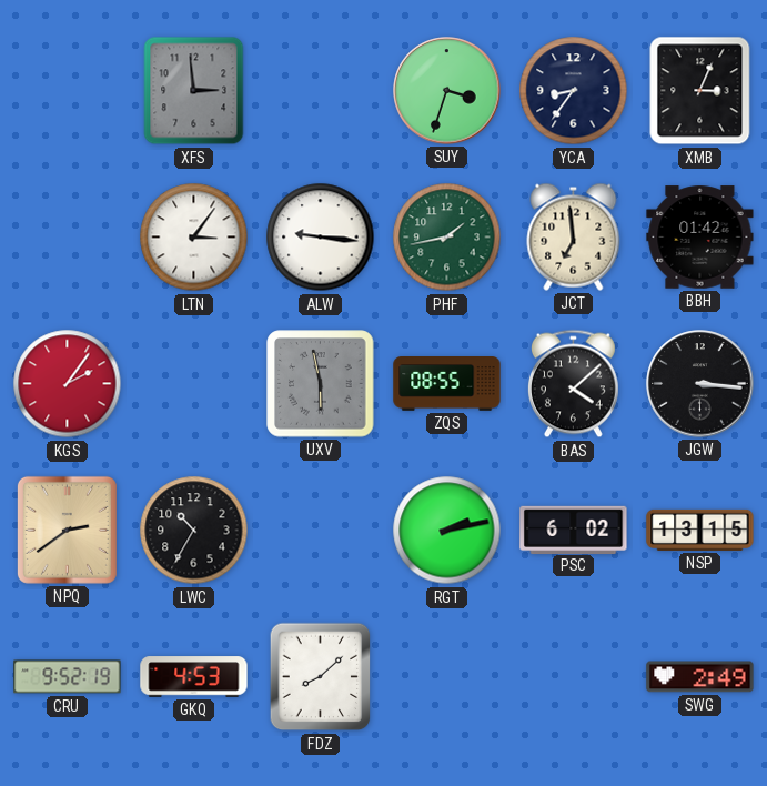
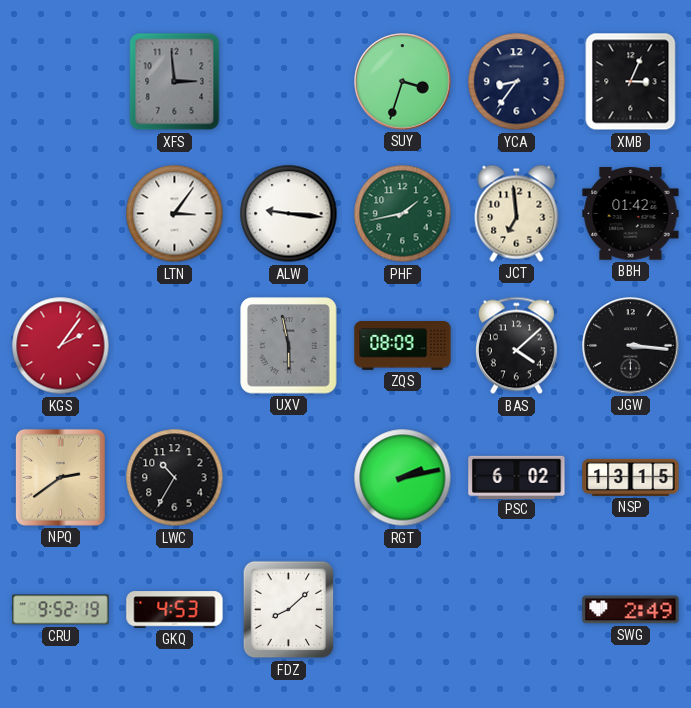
ZQS: 08:55 -> 08:09
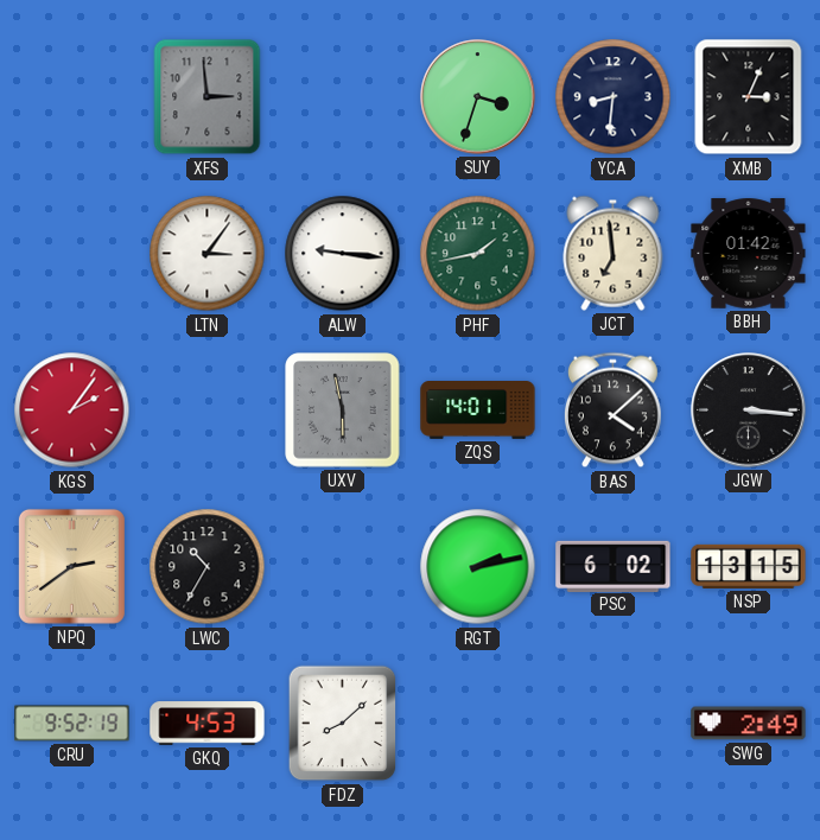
YCA: 8:36 -> 8:31
ZQS: 08:09 -> 14:01
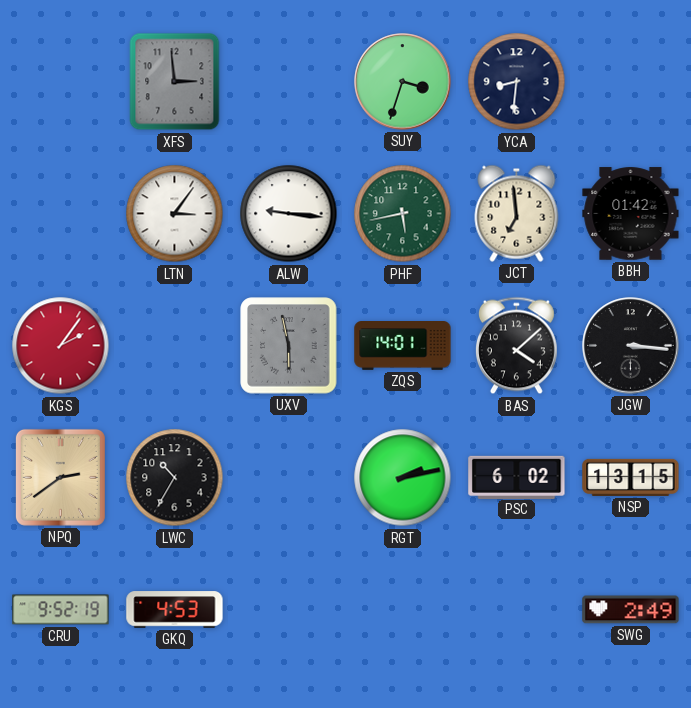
XMB: 3:04 -> none
PHF: 1:43 -> 5:43
FDZ: 8:08 -> none
